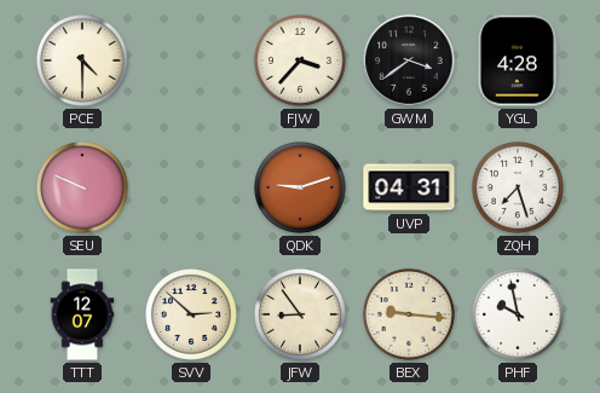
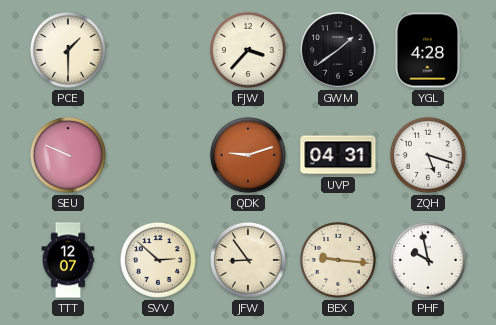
PCE: 4:30 -> 1:30
GWM: 3:39 -> 1:39
ZQH: 7:27 -> 5:18
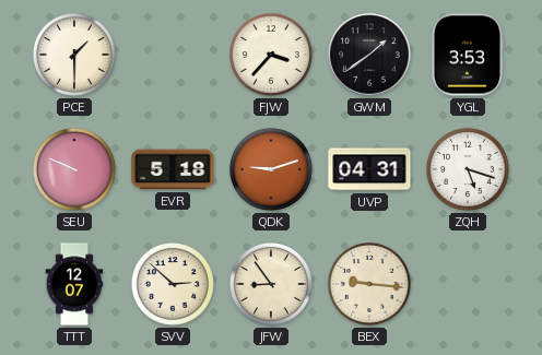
YGL: 4:28 -> 3:53
EVR: none -> 5:18
PHF: 9:58 -> none
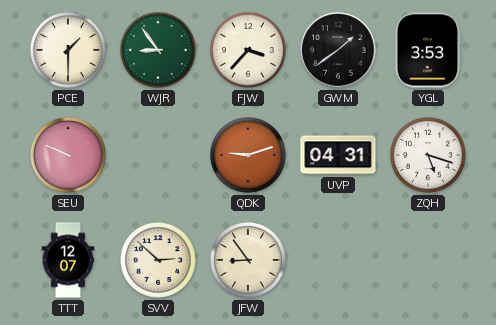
WJR: none -> 8:54
EVR: 5:18 -> none
BEX: 9:16 -> none
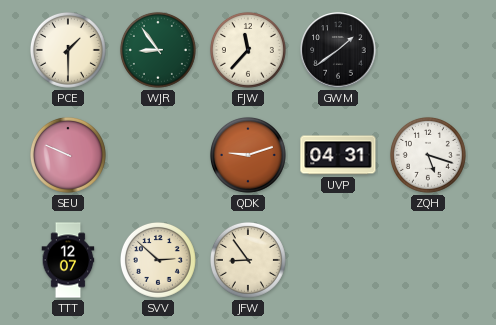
FJW: 3:37 -> 11:37
YGL: 3:53 -> none
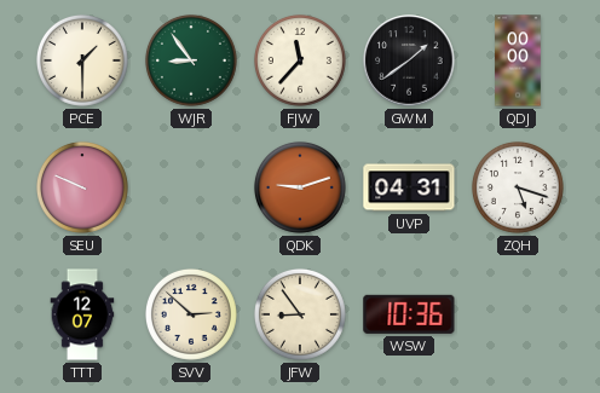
QDJ: none -> 00:00
WSW: none -> 10:36
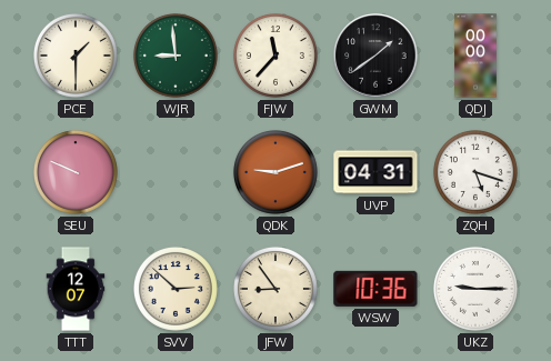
WJR: 8:54 -> 8:59
UKZ: none -> 9:15
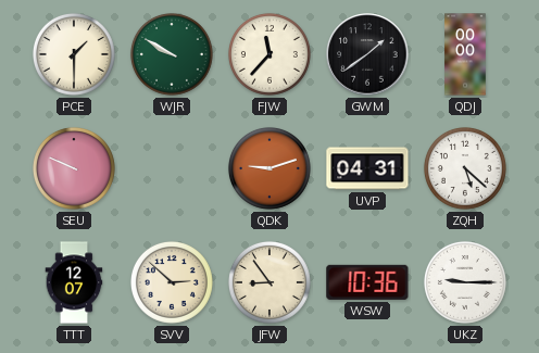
WJR: 8:59 -> 9:50
ZQH: 5:18 -> 5:22
